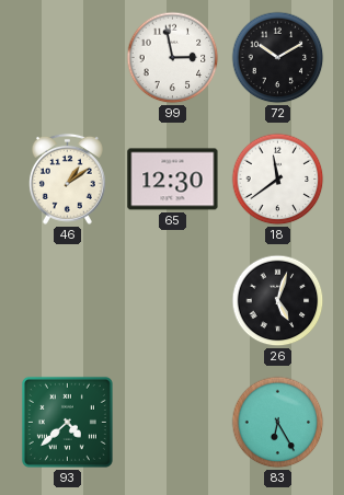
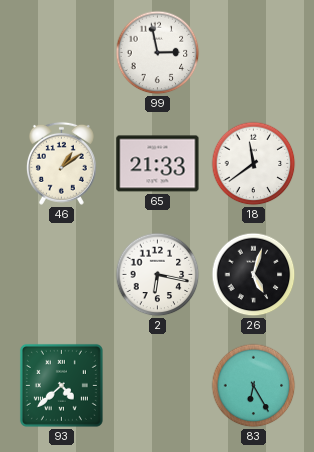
72: 10:10 -> none
65: 12:30 -> 21:33
2: none -> 6:17
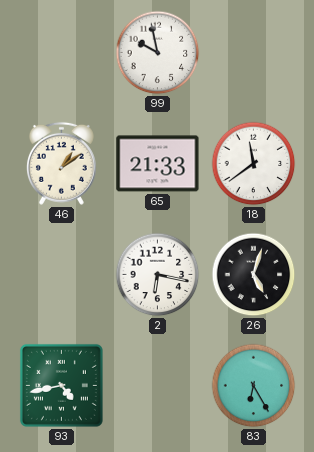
99: 2:58 -> 9:58
93: 4:38 -> 4:43
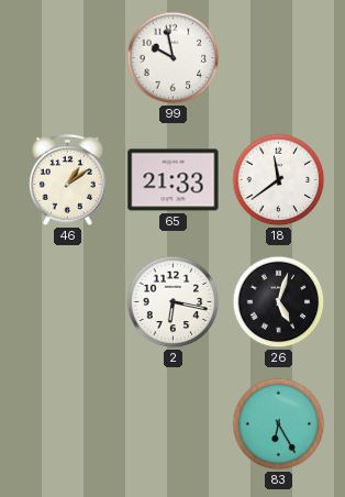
93: 4:43 -> none
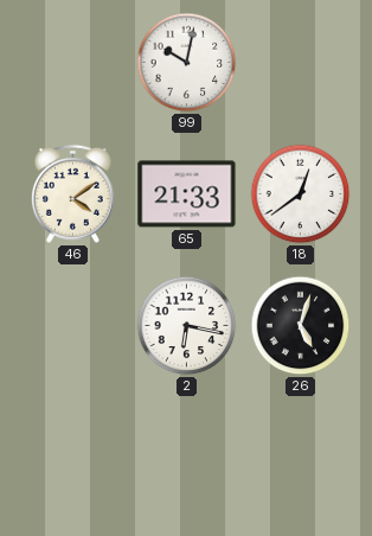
99: 9:58 -> 10:02
46: 1:09 -> 4:09
18: 11:39 -> 12:39
83: 6:25 -> none
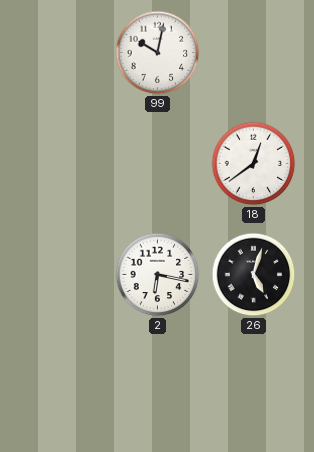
46: 4:09 -> none
65: 21:33 -> none
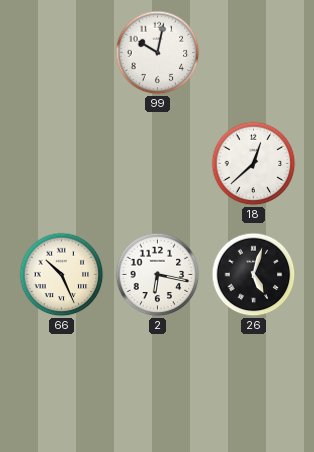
18: 12:39 -> 12:38
66: none -> 10:26
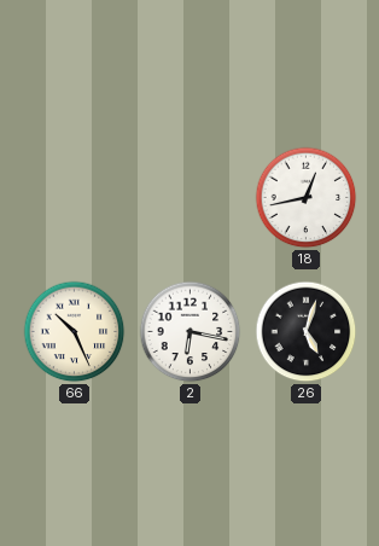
99: 10:02 -> none
18: 12:38 -> 12:43
